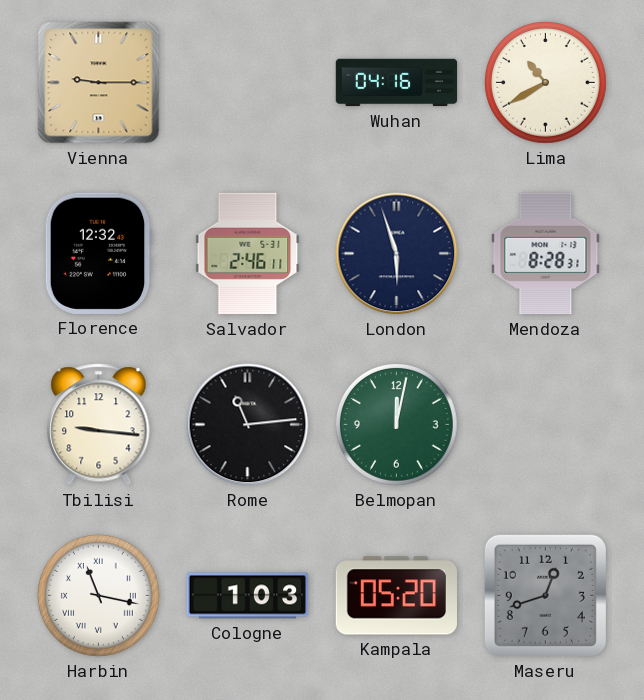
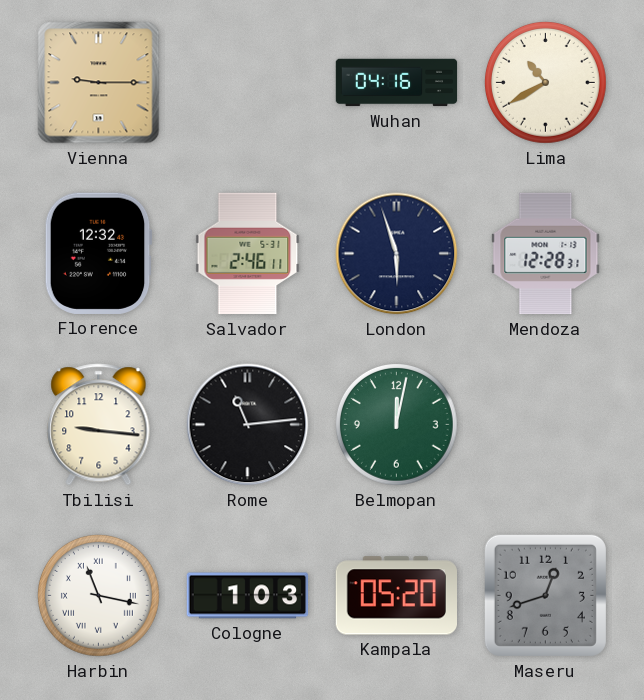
Mendoza: 8:28 -> 12:28
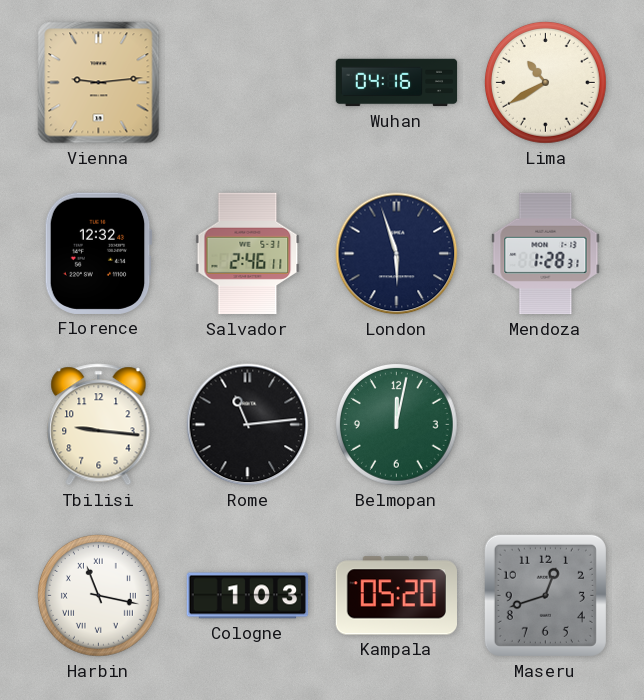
Vienna: 9:15 -> 9:14
Mendoza: 12:28 -> 1:28
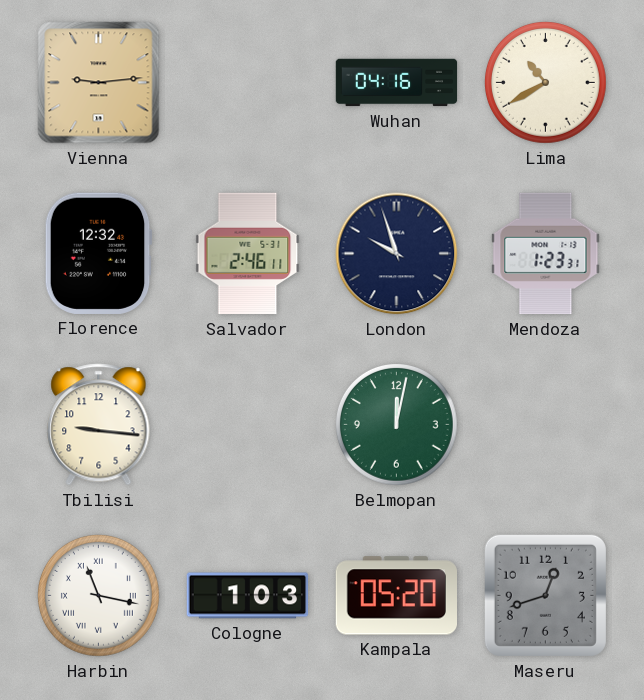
London: 5:57 -> 9:57
Mendoza: 1:28 -> 1:23
Rome: 11:14 -> none
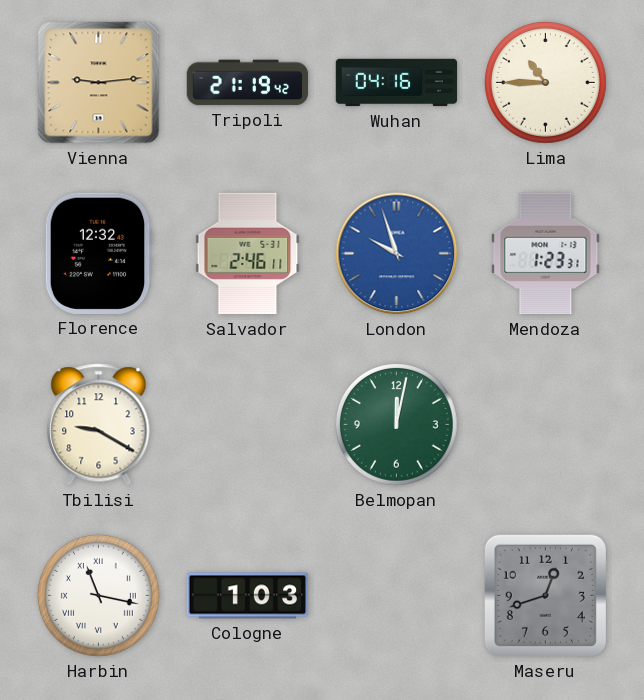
Tripoli: none -> 21:19
Lima: 10:40 -> 10:45
London dial: navy -> blue
Tbilisi: 9:16 -> 9:20
Kampala: 05:20 -> none
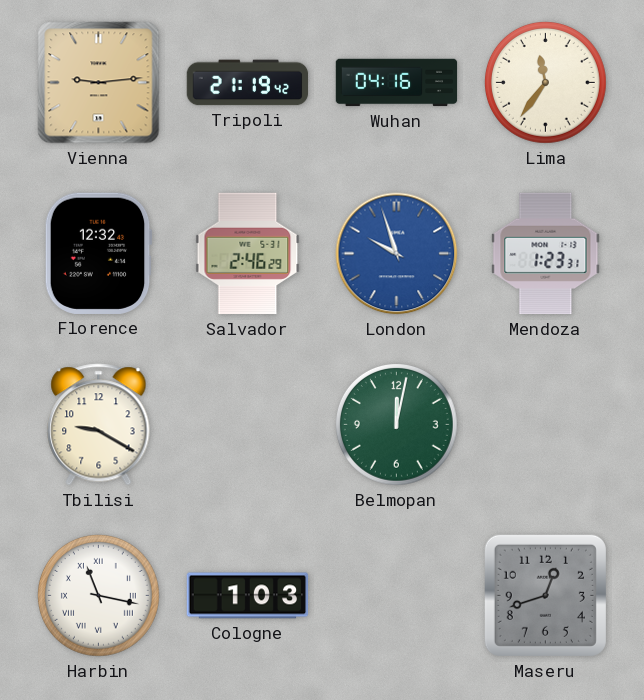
Lima: 10:45 -> 11:36
Salvador: 2:46:11 -> 2:46:29
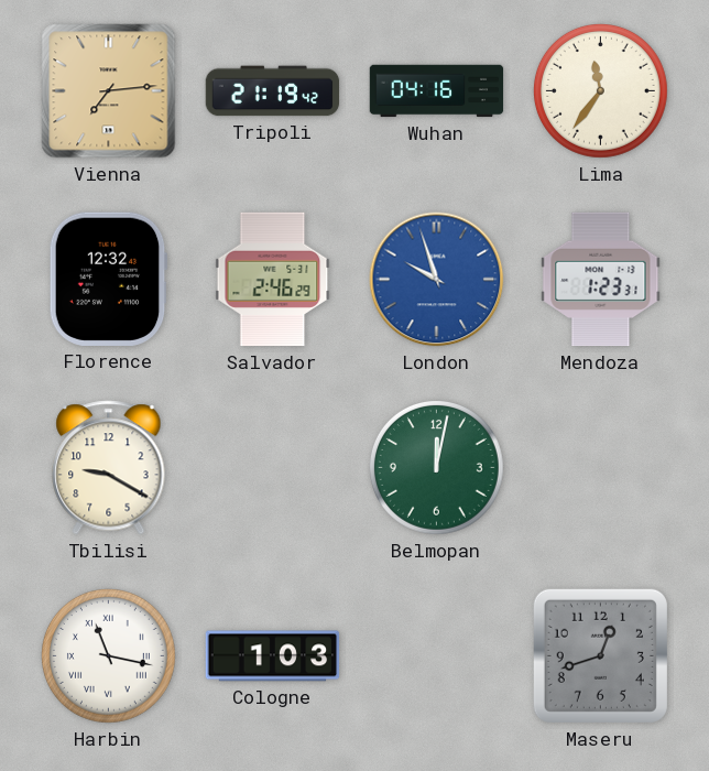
Vienna: 9:14 -> 7:14
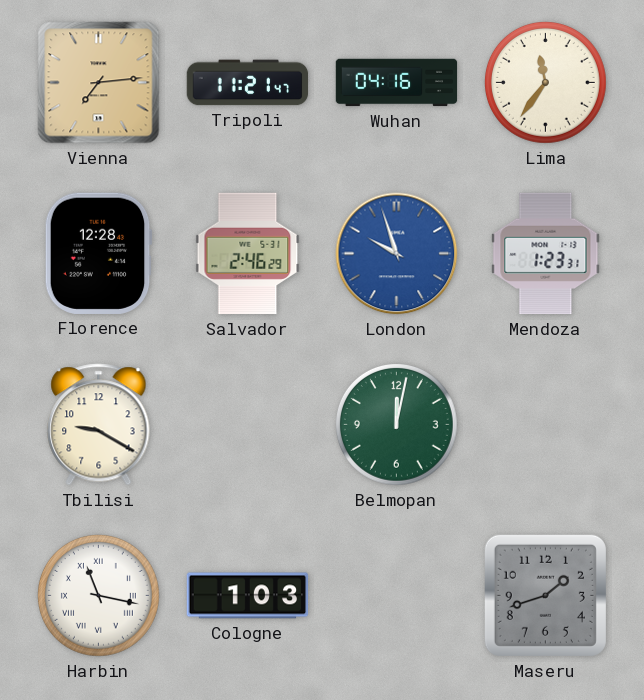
Tripoli: 21:19 -> 11:21
Florence: 12:32 -> 12:28
Maseru: 12:42 -> 1:42
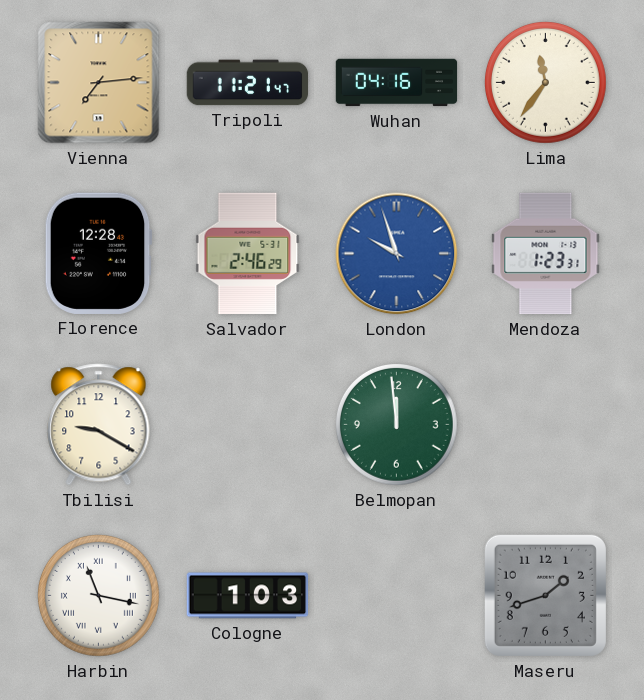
Belmopan: 12:02 -> 11:59
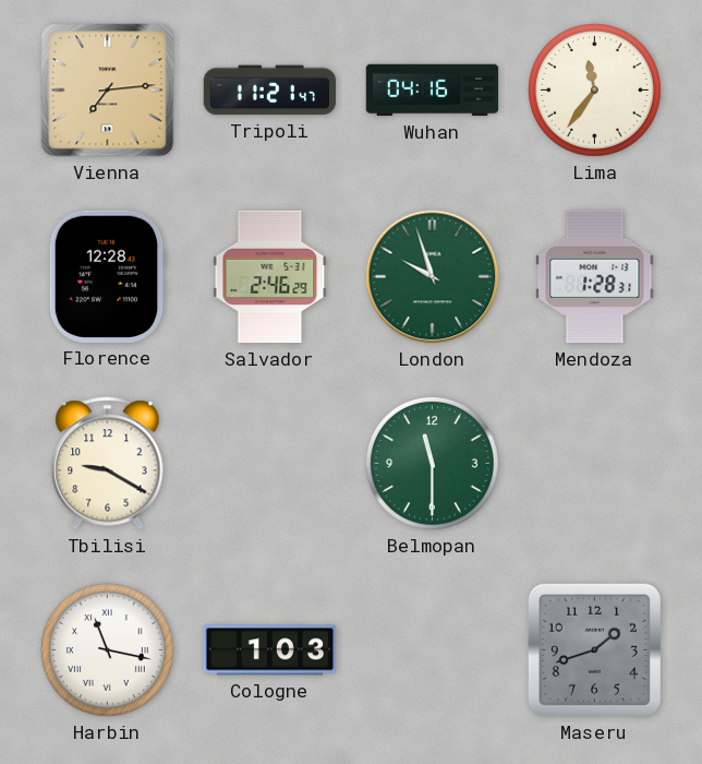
London dial: blue -> green
Mendoza: 1:23 -> 1:28
Belmopan: 11:59 -> 11:30
